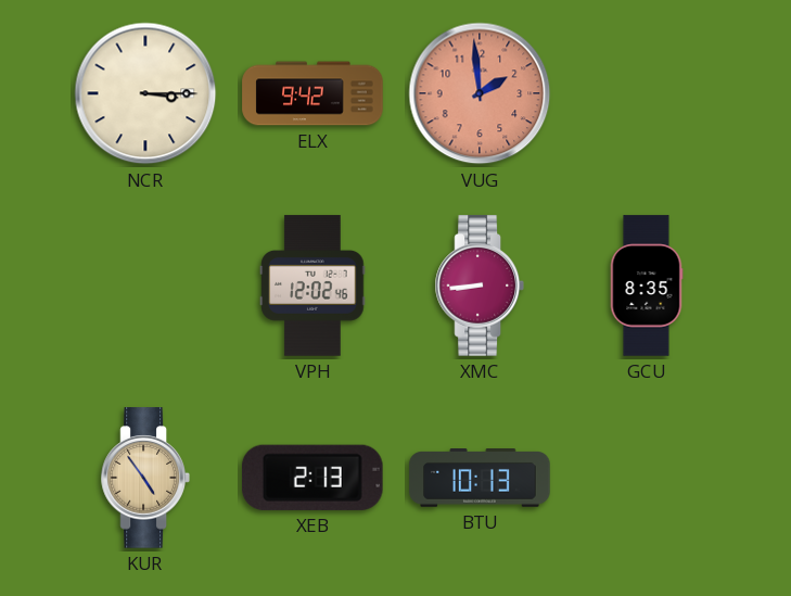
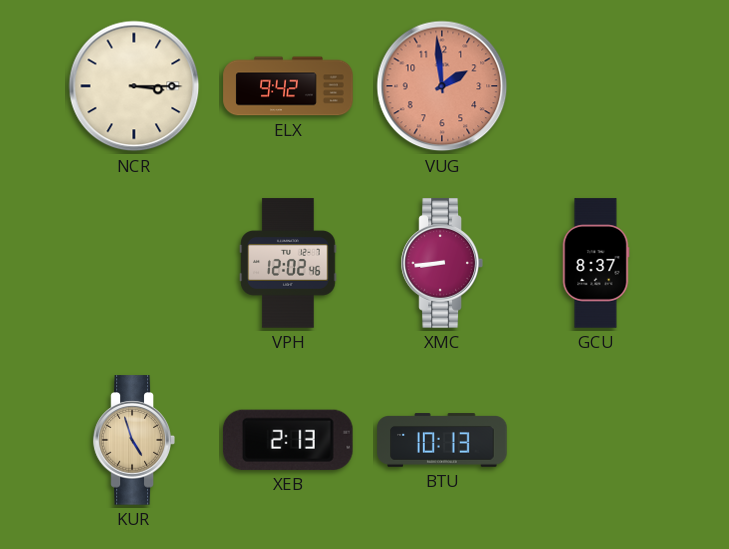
GCU: 8:35 -> 8:37
KUR: 4:54 -> 4:57
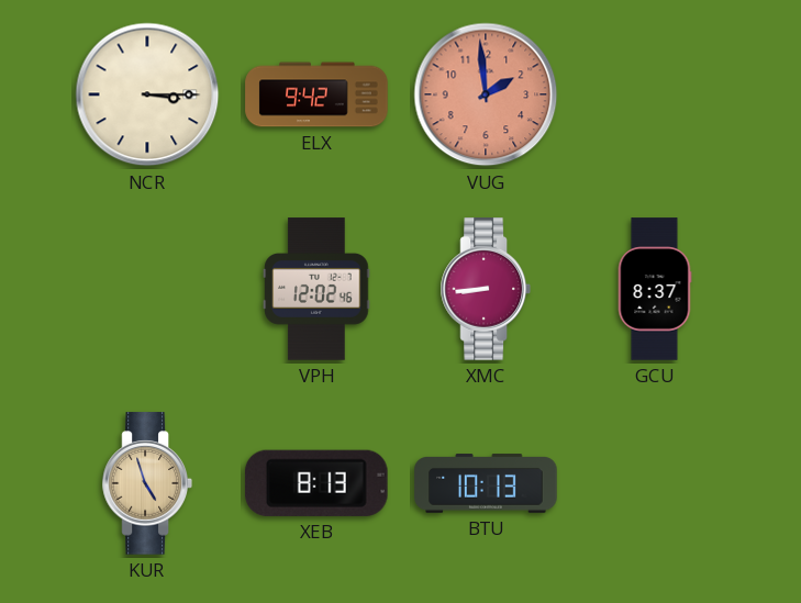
XEB: 2:13 -> 8:13
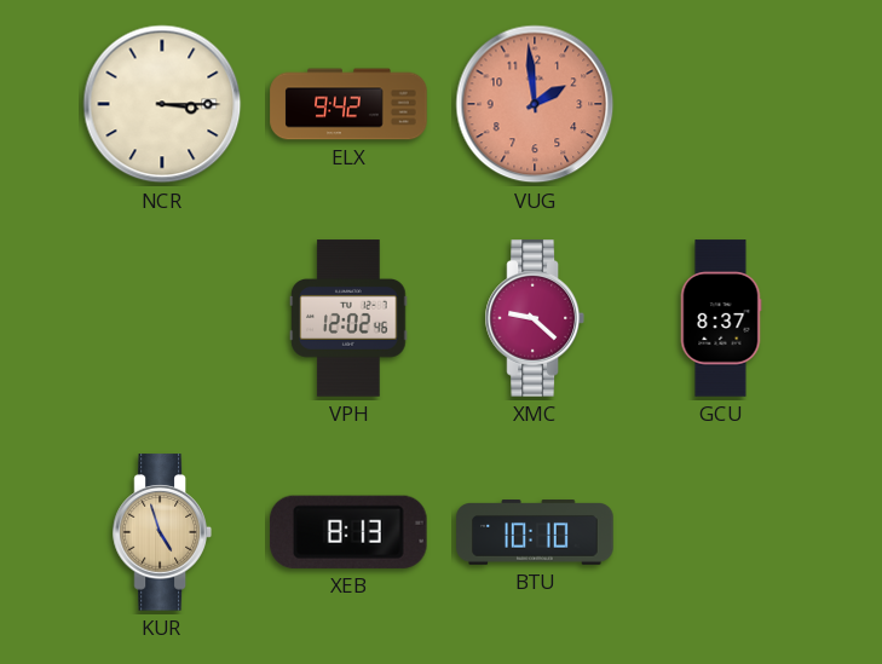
XMC: 8:44 -> 9:22
BTU: 10:13 -> 10:10
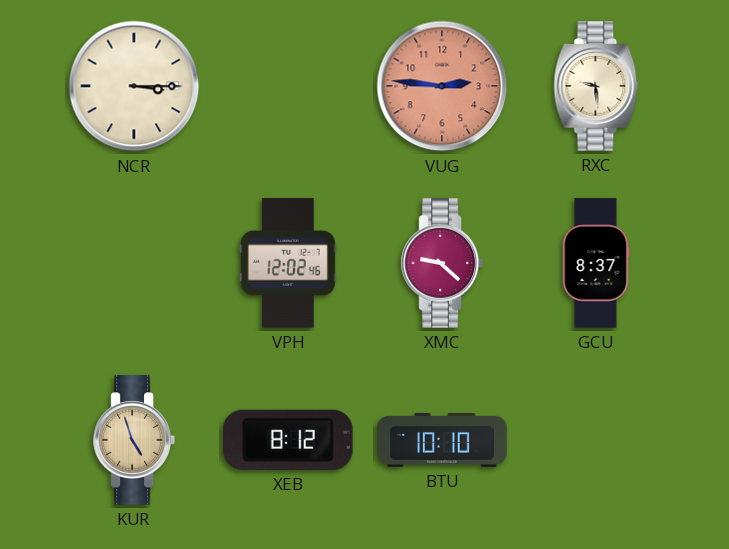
ELX: 9:42 -> none
VUG: 1:59 -> 2:46
RXC: none -> 9:29
XEB: 8:13 -> 8:12
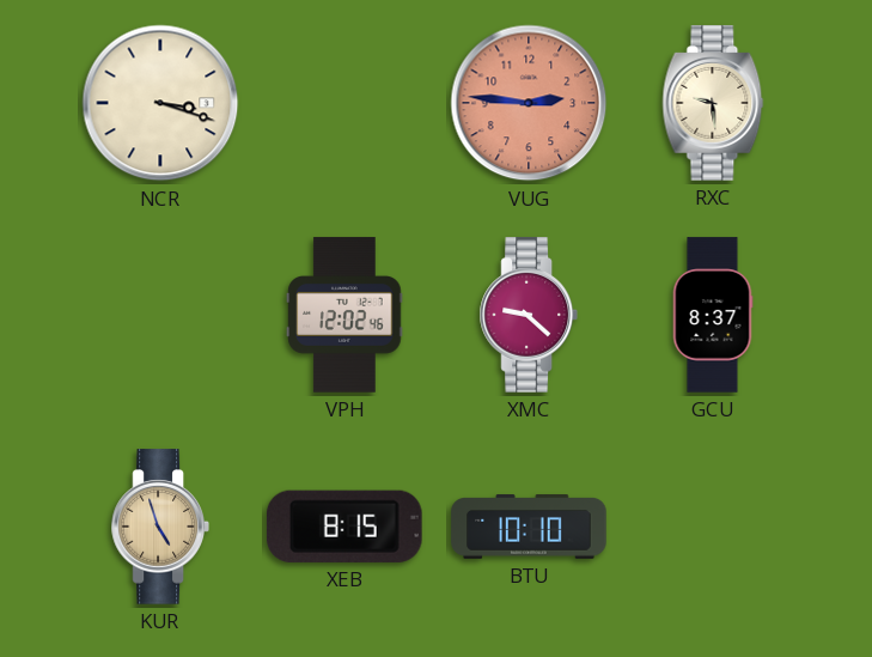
NCR: 3:15 -> 3:18
XEB: 8:12 -> 8:15
